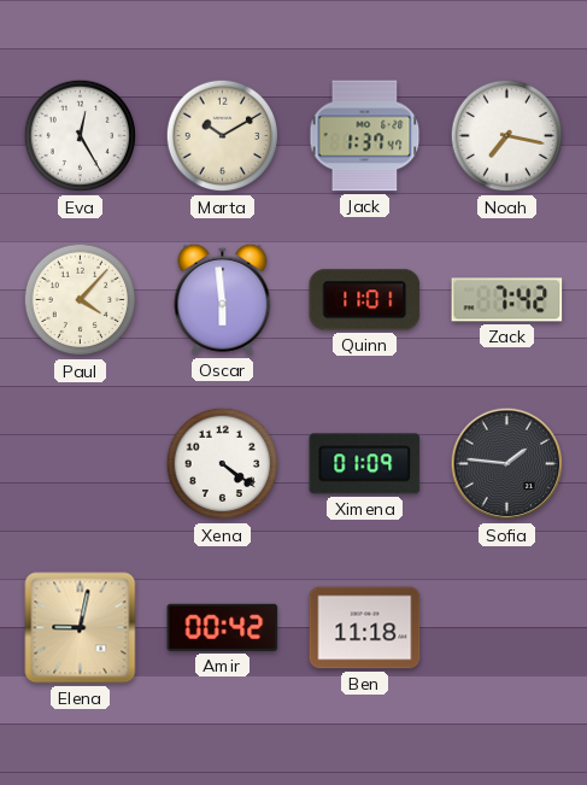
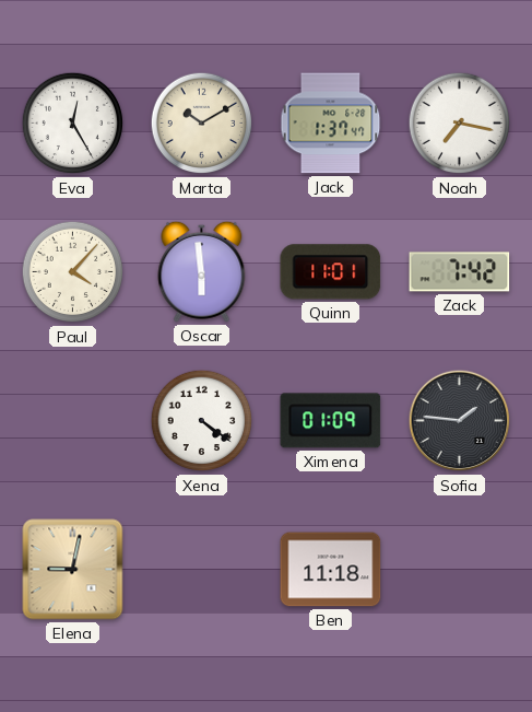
Amir: 00:42 -> none
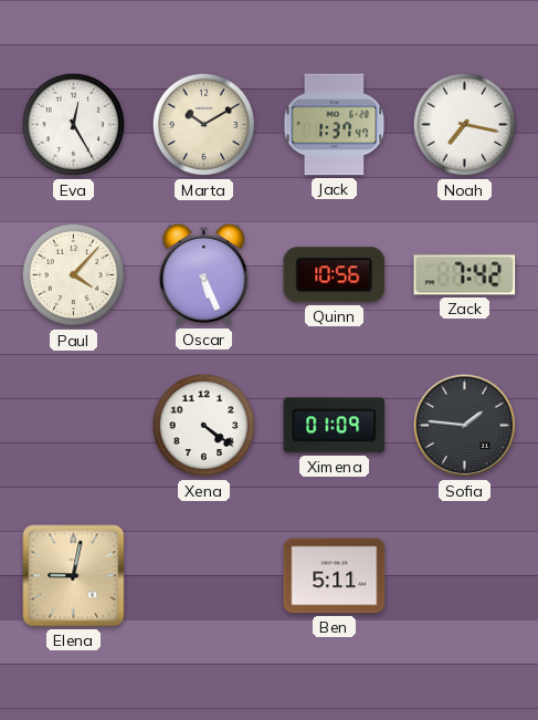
Oscar: 5:59 -> 5:26
Quinn: 11:01 -> 10:56
Ben: 11:18 -> 5:11
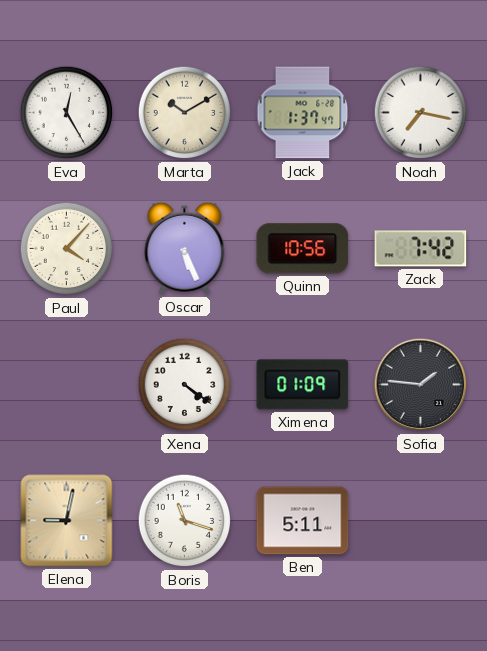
Boris: none -> 11:18
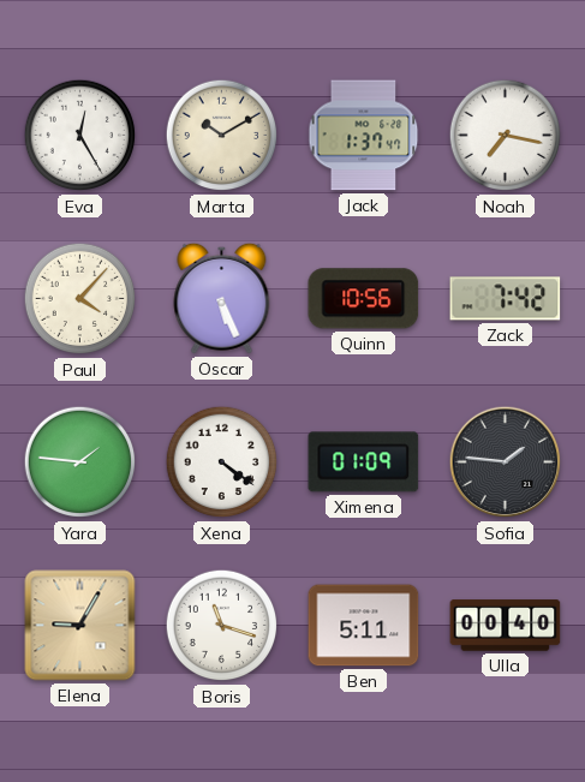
Yara: none -> 1:46
Elena: 9:02 -> 9:05
Ulla: none -> 00:40
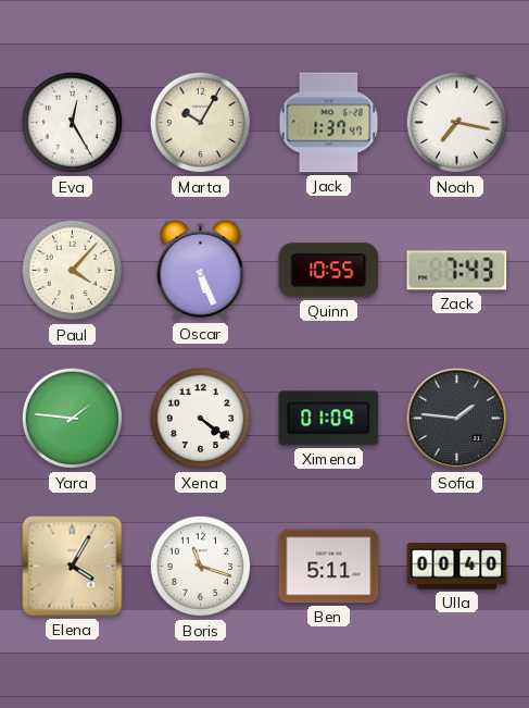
Marta: 10:10 -> 10:05
Quinn: 10:56 -> 10:55
Zack: 7:42 -> 7:43
Elena: 9:05 -> 4:05
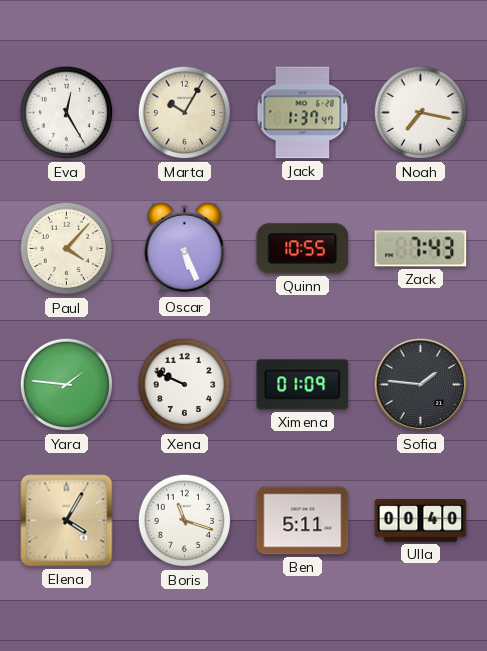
Xena: 4:21 -> 9:49
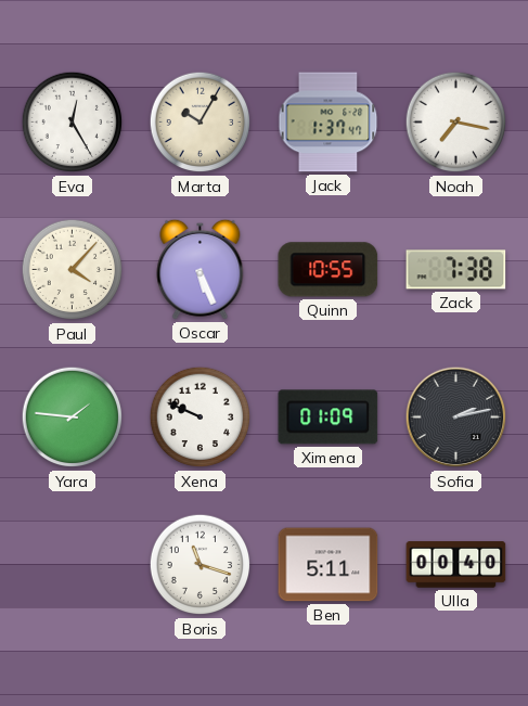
Zack: 7:43 -> 7:38
Sofia: 1:46 -> 2:13
Elena: 4:05 -> none
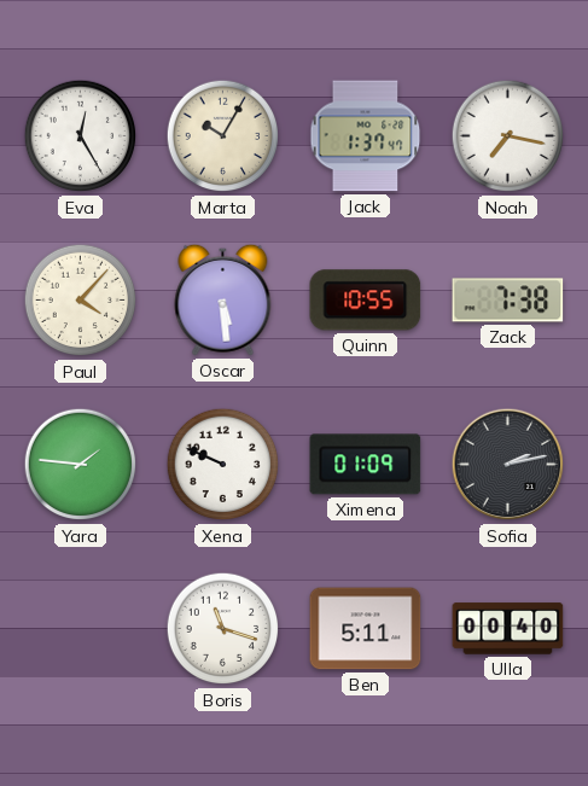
Oscar: 5:26 -> 5:29
